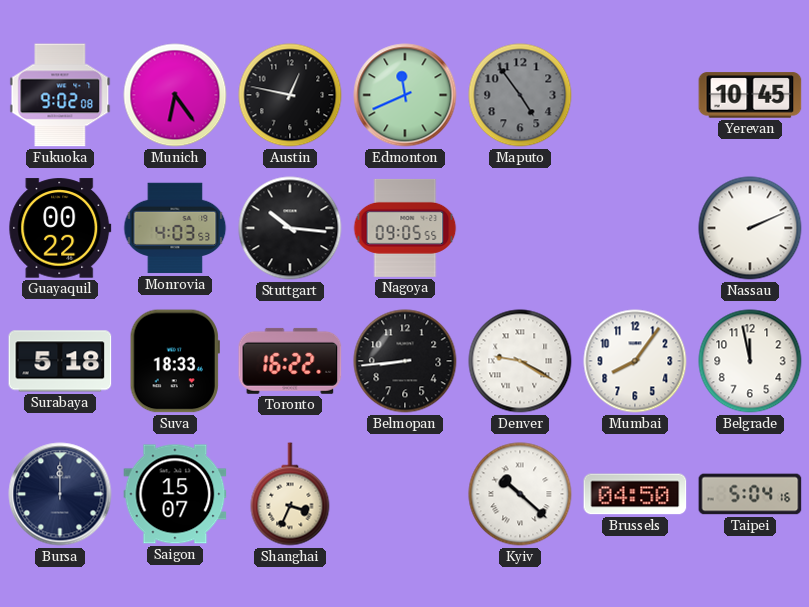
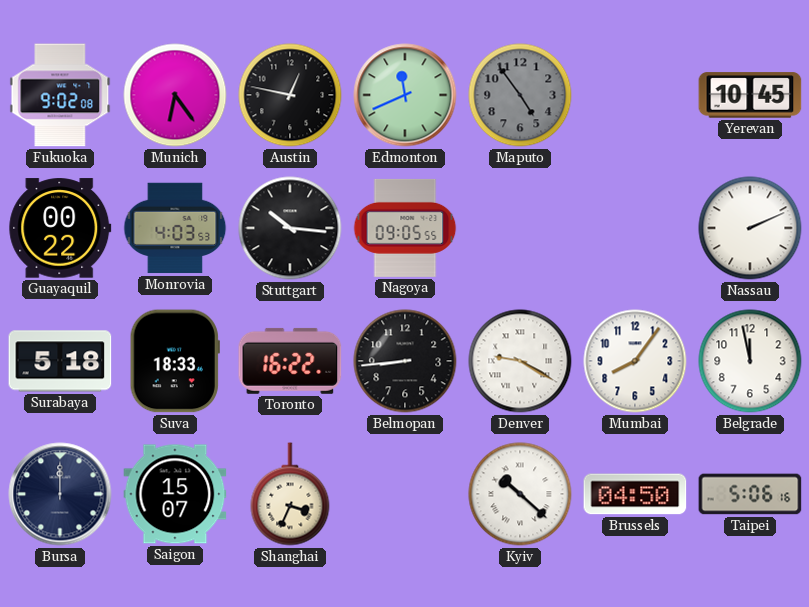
Taipei: 5:04 -> 5:06
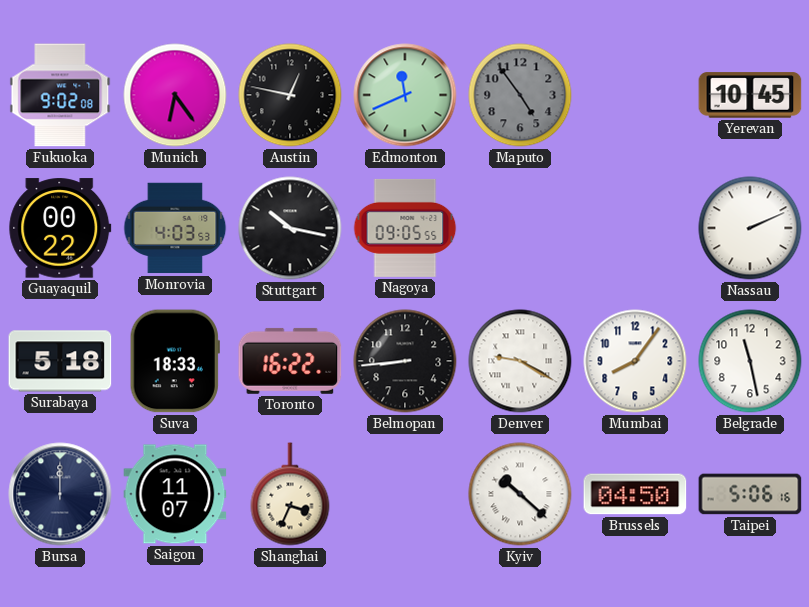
Stuttgart: 10:16 -> 10:17
Belgrade: 11:58 -> 11:28
Saigon: 15:07 -> 11:07
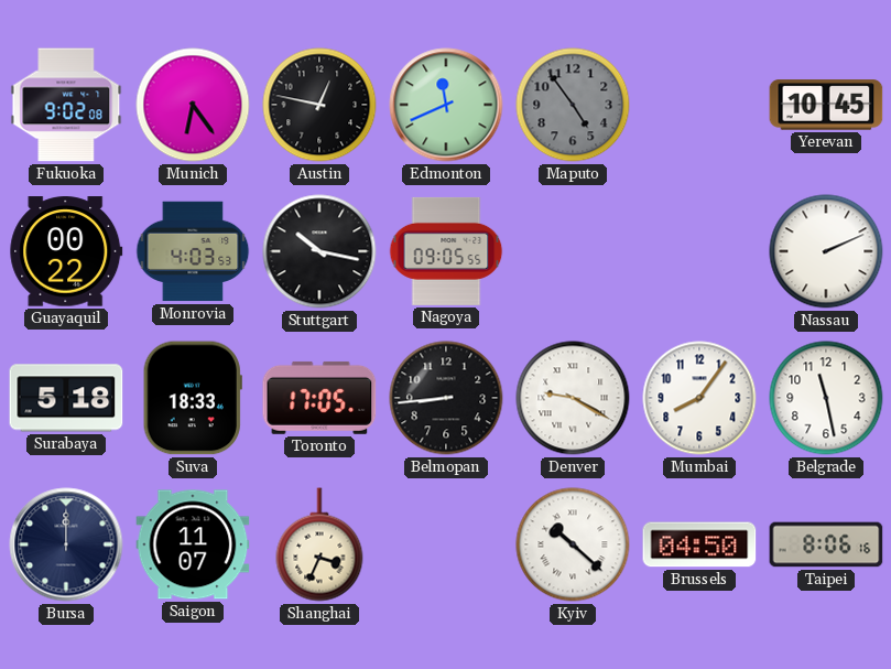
Toronto: 16:22 -> 17:05
Taipei: 5:06 -> 8:06
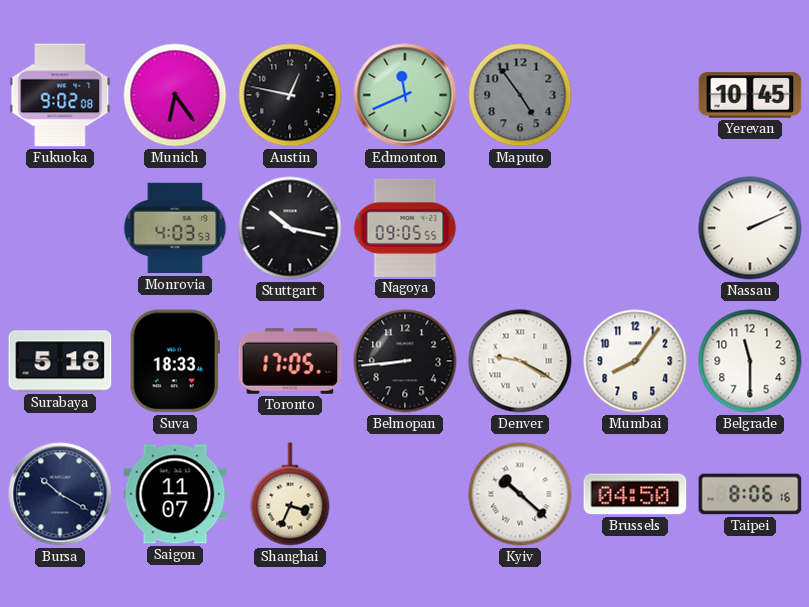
Guayaquil: 00:22 -> none
Belgrade: 11:28 -> 11:30
Bursa: 12:00 -> 10:20
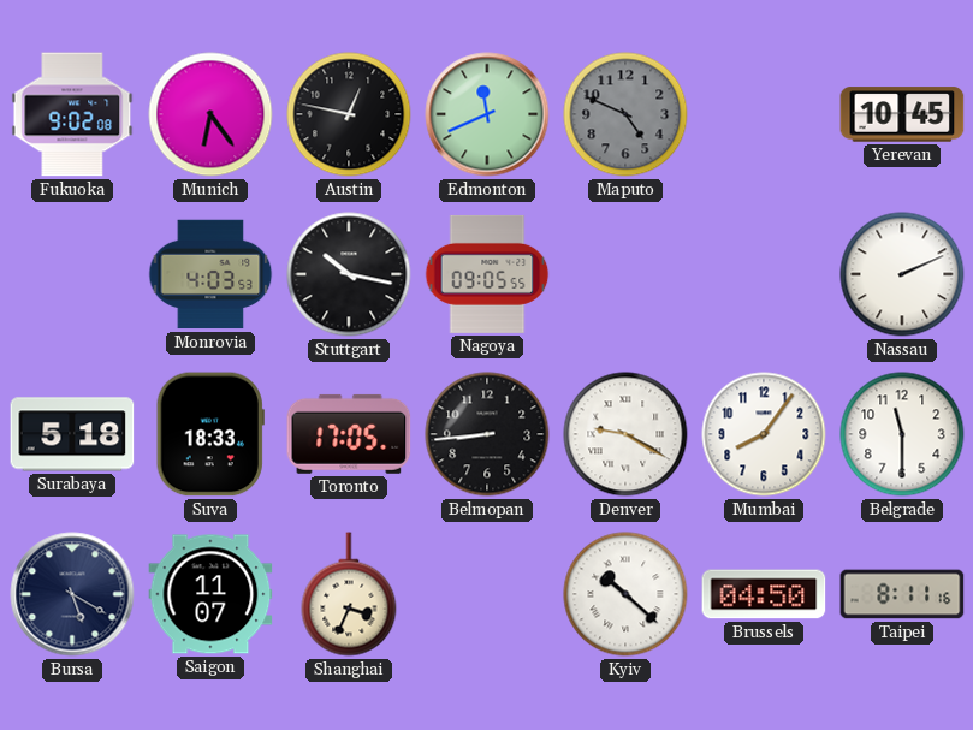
Maputo: 4:54 -> 4:49
Bursa: 10:20 -> 5:20
Taipei: 8:06 -> 8:11
